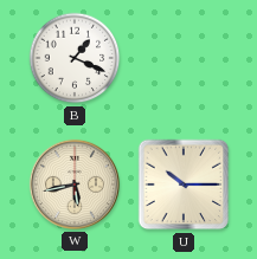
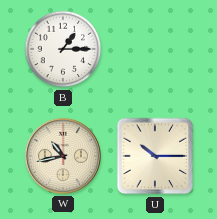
B: 1:19 -> 1:15
W: 5:43 -> 10:43
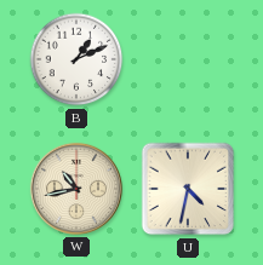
B: 1:15 -> 1:11
U: 10:15 -> 4:32
